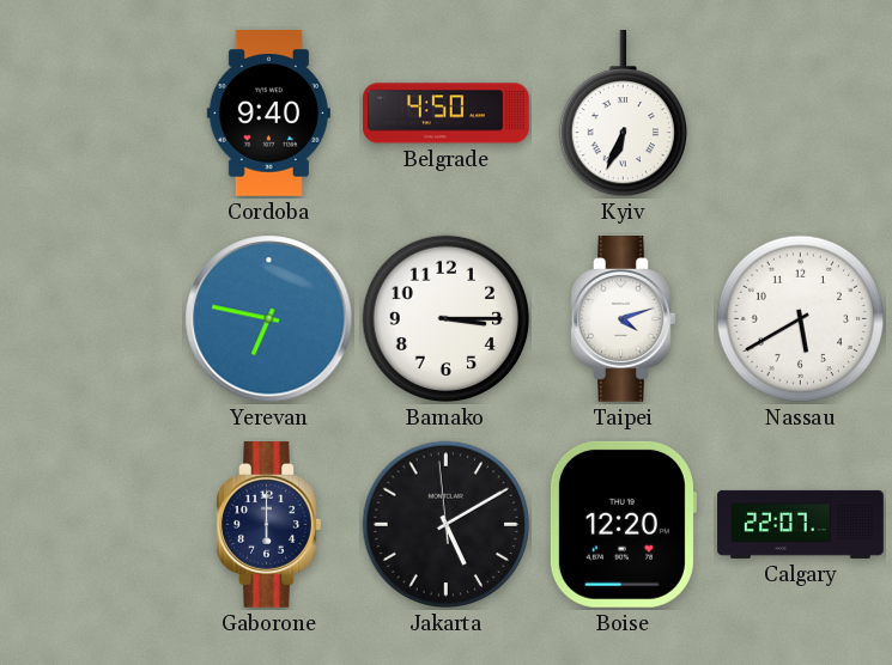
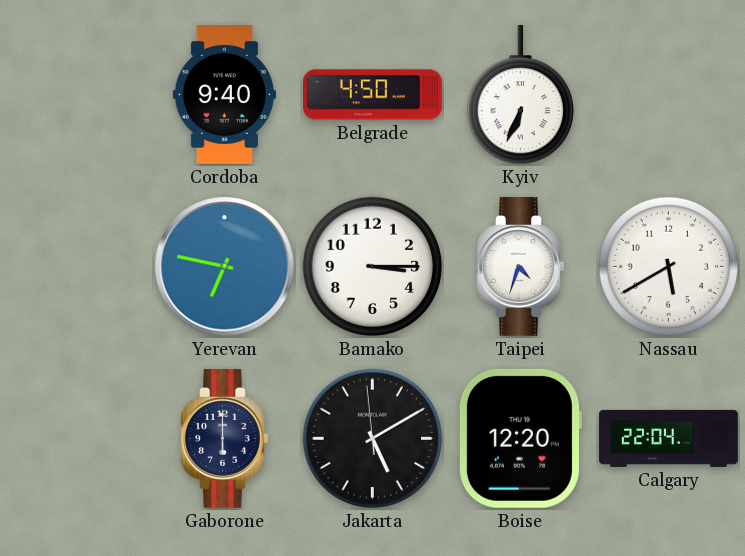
Taipei: 4:12 -> 4:33
Calgary: 22:07 -> 22:04
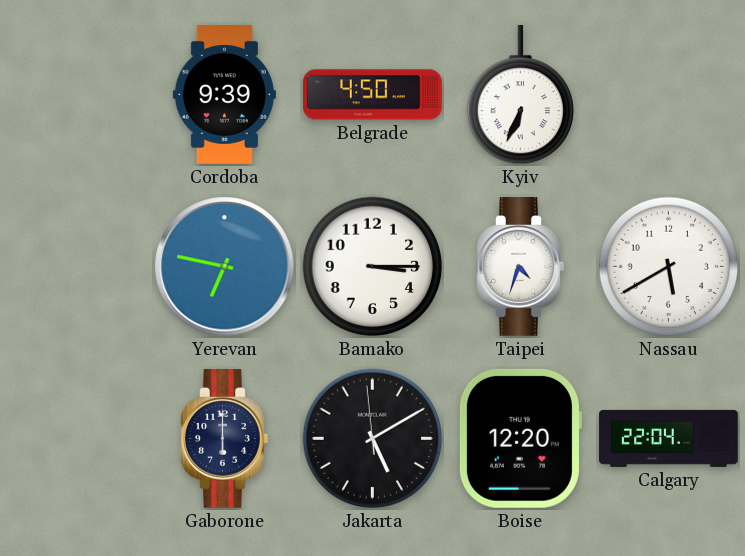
Cordoba: 9:40 -> 9:39
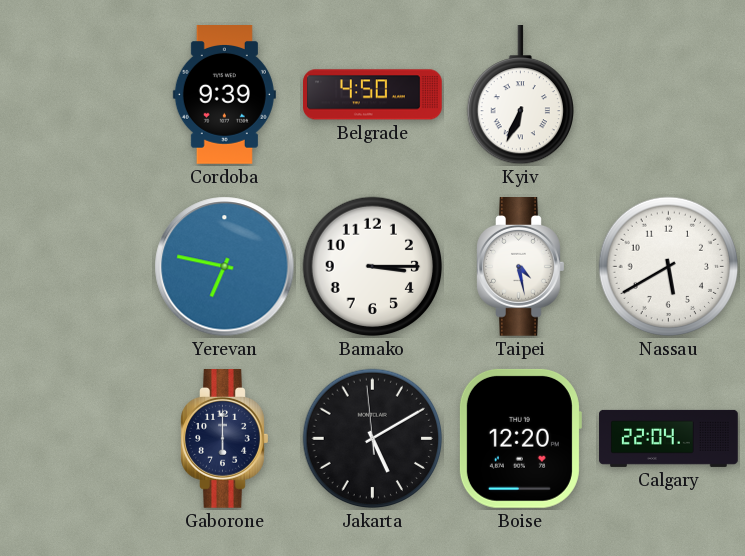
Taipei: 4:33 -> 4:28
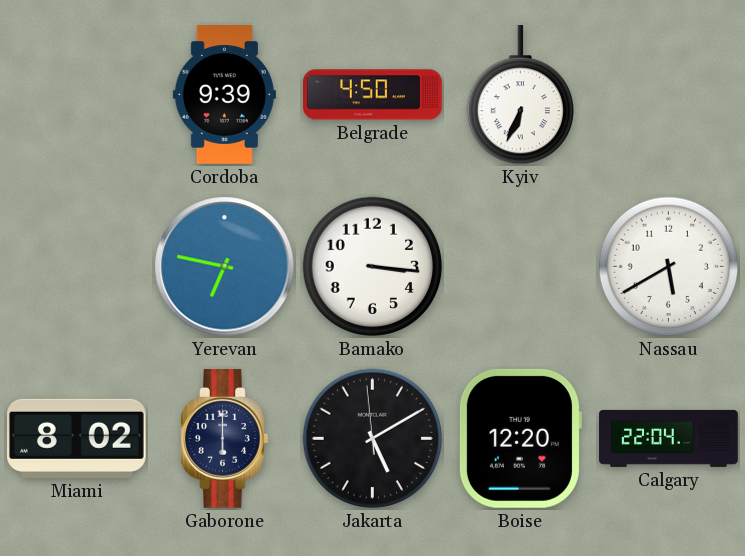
Bamako: 3:15 -> 3:16
Taipei: 4:28 -> none
Miami: none -> 8:02
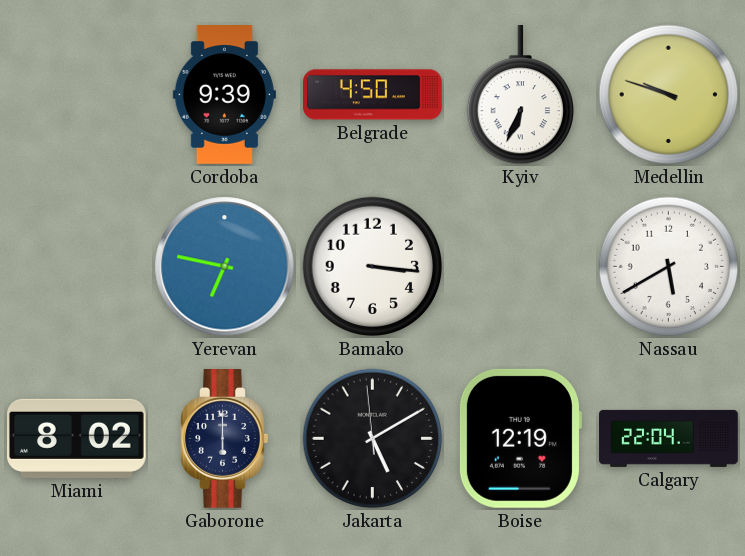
Medellin: none -> 9:48
Boise: 12:20 -> 12:19
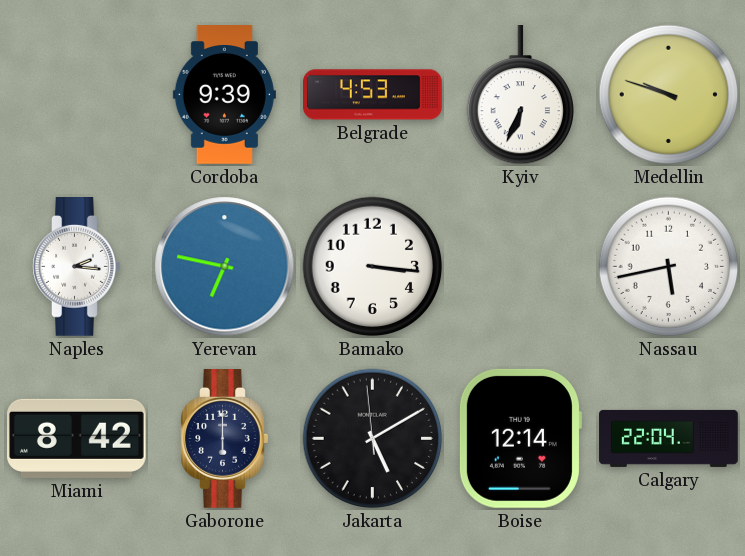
Belgrade: 4:50 -> 4:53
Naples: none -> 2:16
Nassau: 5:40 -> 5:43
Miami: 8:02 -> 8:42
Boise: 12:19 -> 12:14
